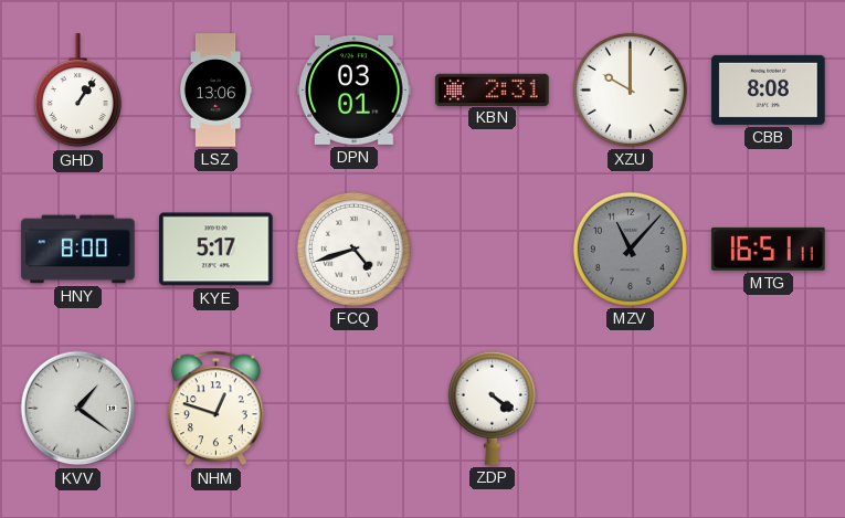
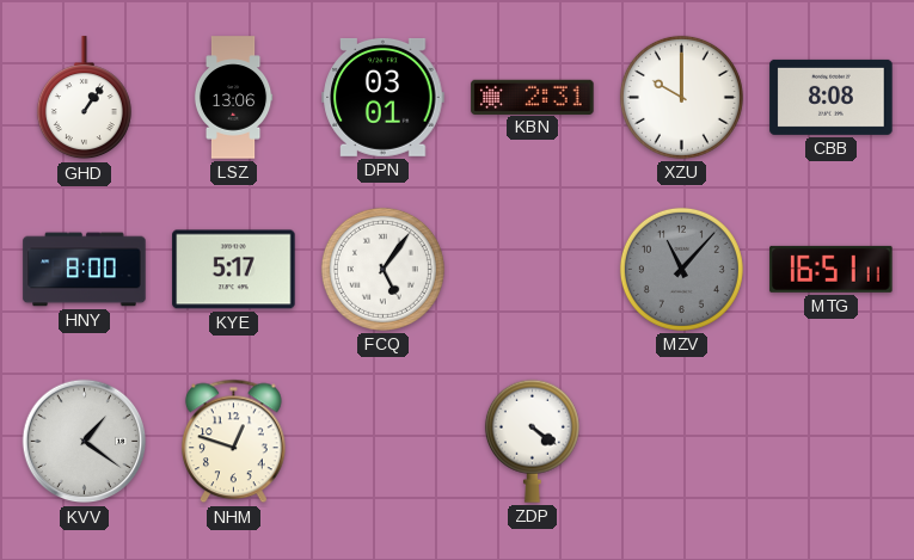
FCQ: 4:42 -> 5:06
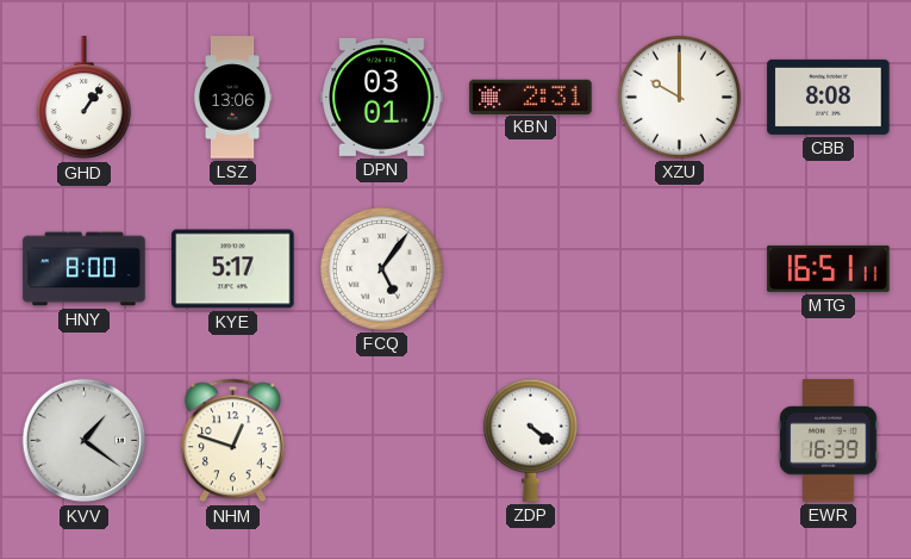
MZV: 11:07 -> none
EWR: none -> 16:39
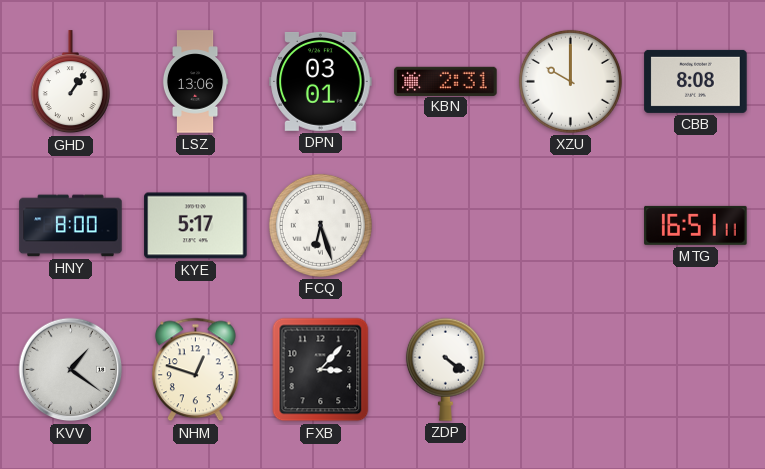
FCQ: 5:06 -> 6:27
FXB: none -> 3:07
EWR: 16:39 -> none
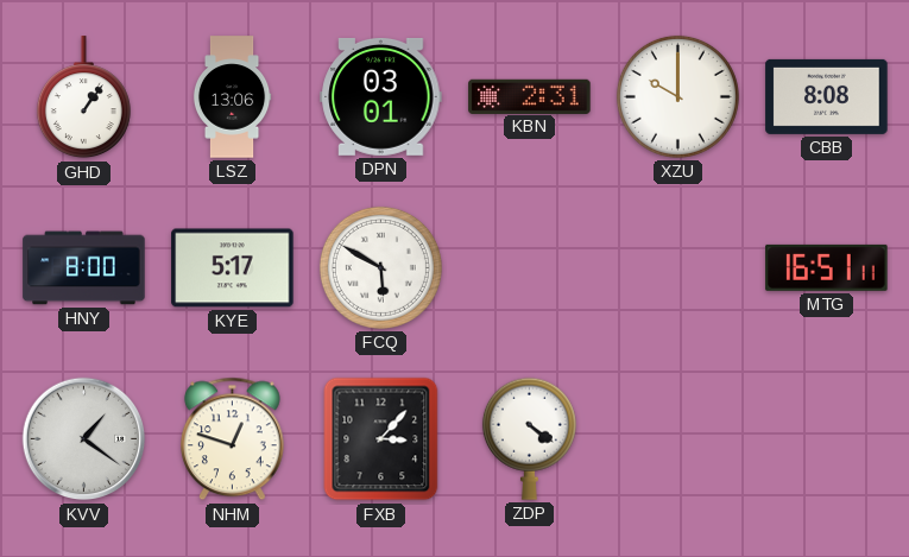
FCQ: 6:27 -> 5:50
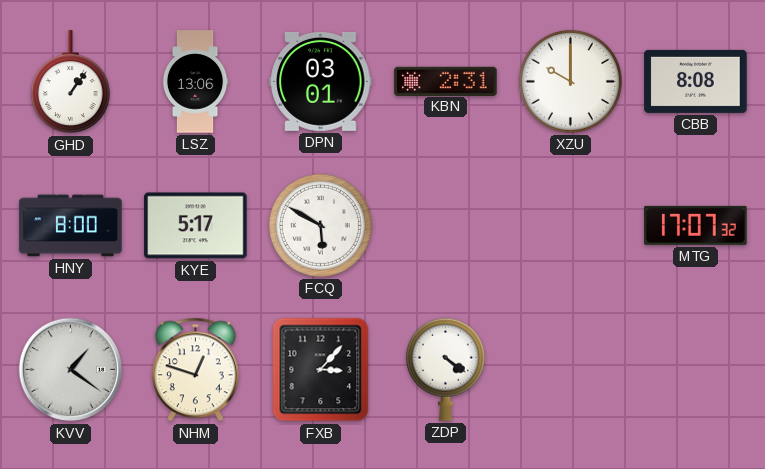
MTG: 16:51 -> 17:07
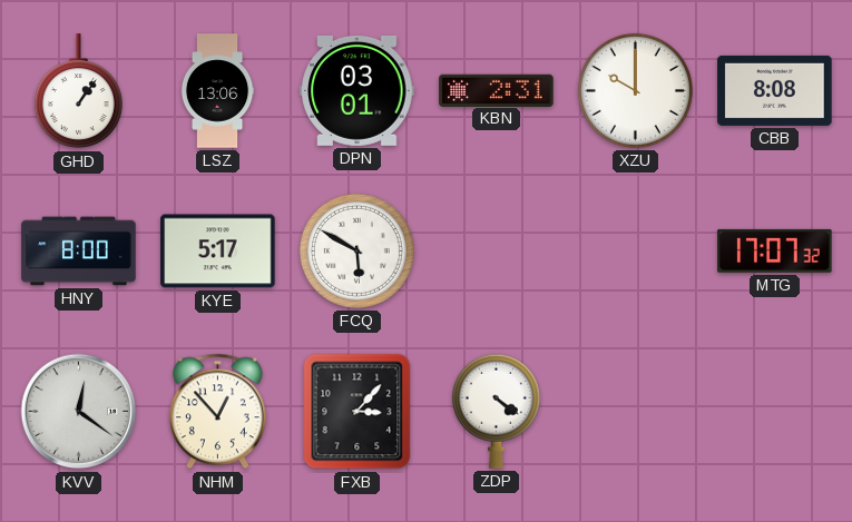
KVV: 1:21 -> 12:21
NHM: 12:48 -> 12:53
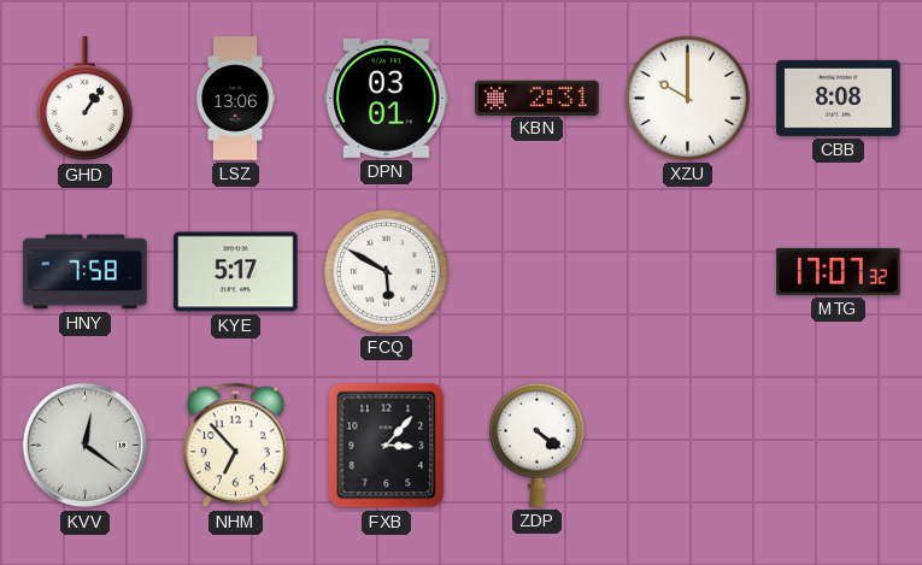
HNY: 8:00 -> 7:58
NHM: 12:53 -> 6:53
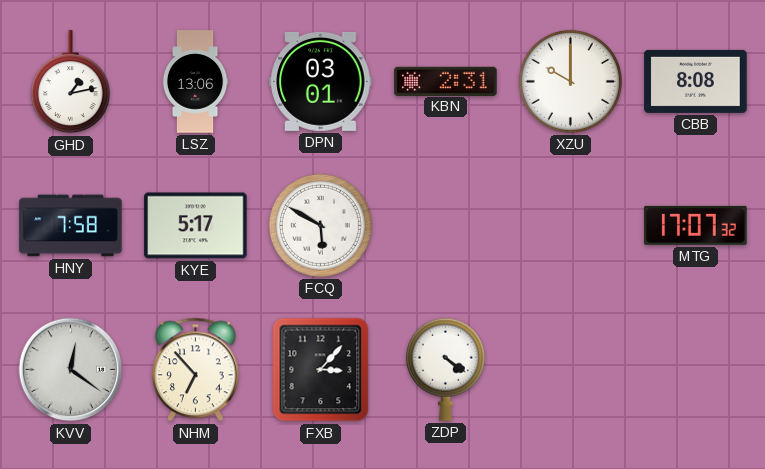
GHD: 1:06 -> 1:13
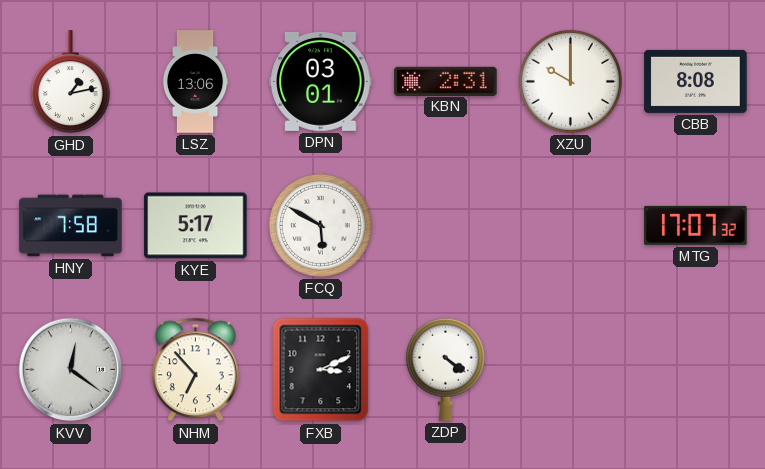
FXB: 3:07 -> 3:11
